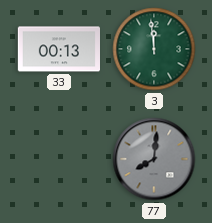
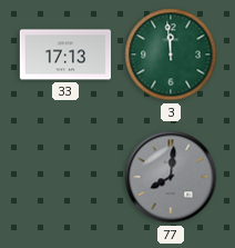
33: 00:13 -> 17:13
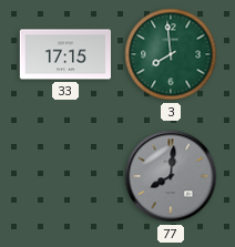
33: 17:13 -> 17:15
3: 11:59 -> 7:59
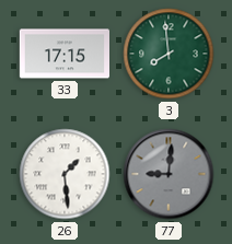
26: none -> 1:29
77: 8:01 -> 9:01
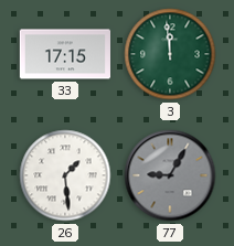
3: 7:59 -> 11:59
77: 9:01 -> 9:05
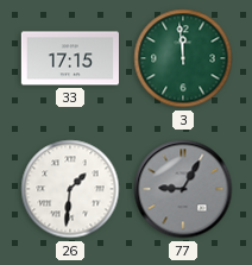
26: 1:29 -> 1:31
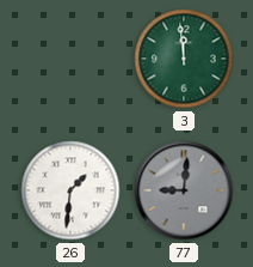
33: 17:15 -> none
77: 9:05 -> 9:01
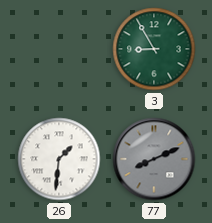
3: 11:59 -> 8:55
77: 9:01 -> 8:11
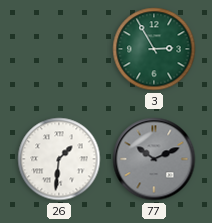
3: 8:55 -> 2:55
77: 8:11 -> 10:11
